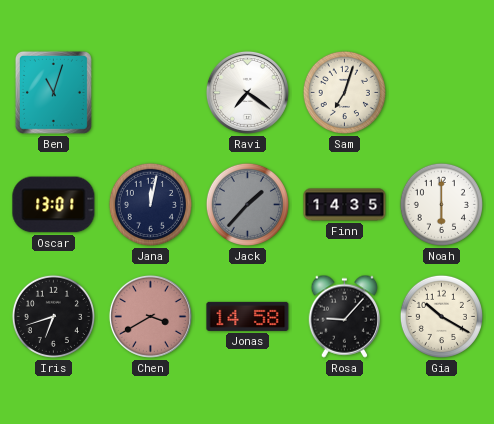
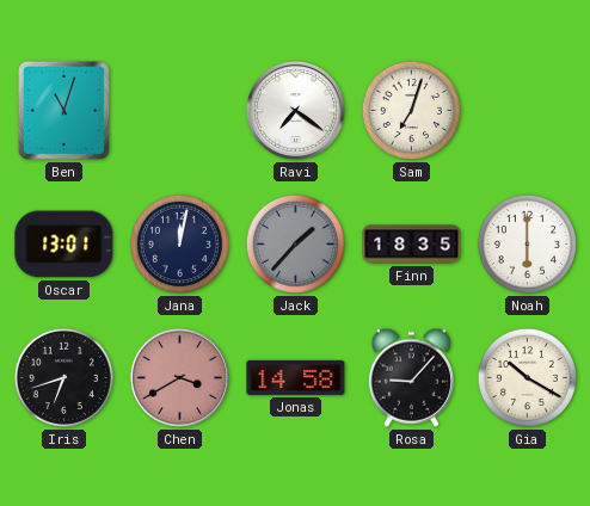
Finn: 14:35 -> 18:35
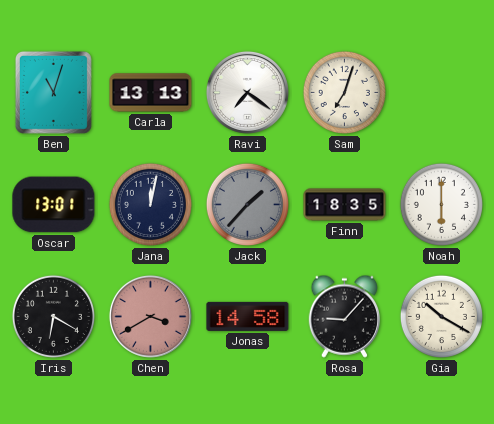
Carla: none -> 13:13
Iris: 6:42 -> 6:20
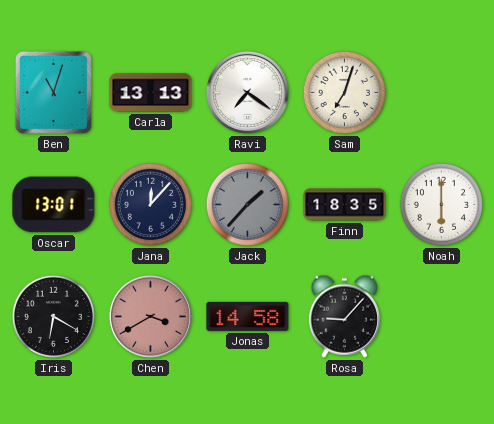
Jana: 12:02 -> 12:07
Gia: 10:20 -> none
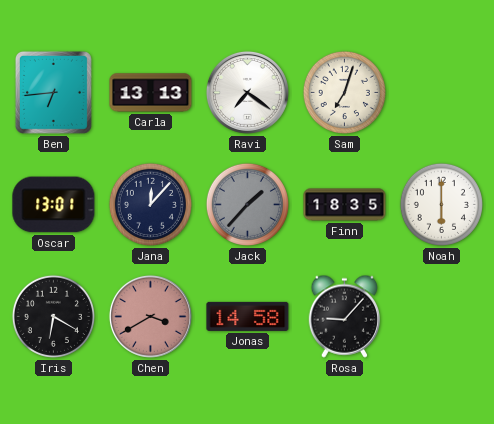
Ben: 11:03 -> 6:44
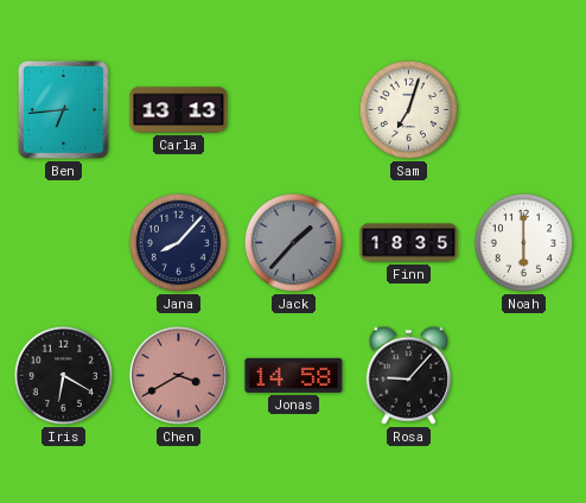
Ravi: 7:21 -> none
Oscar: 13:01 -> none
Jana: 12:07 -> 8:07
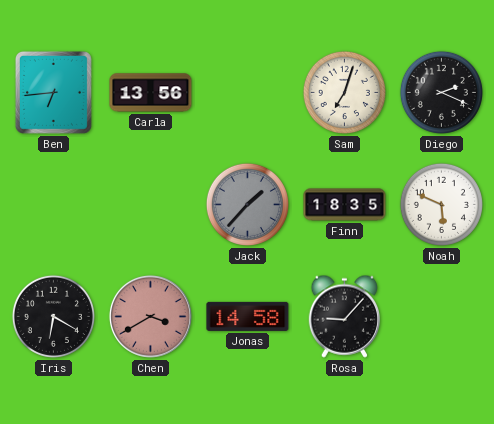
Carla: 13:13 -> 13:56
Diego: none -> 2:19
Jana: 8:07 -> none
Noah: 6:00 -> 5:49
